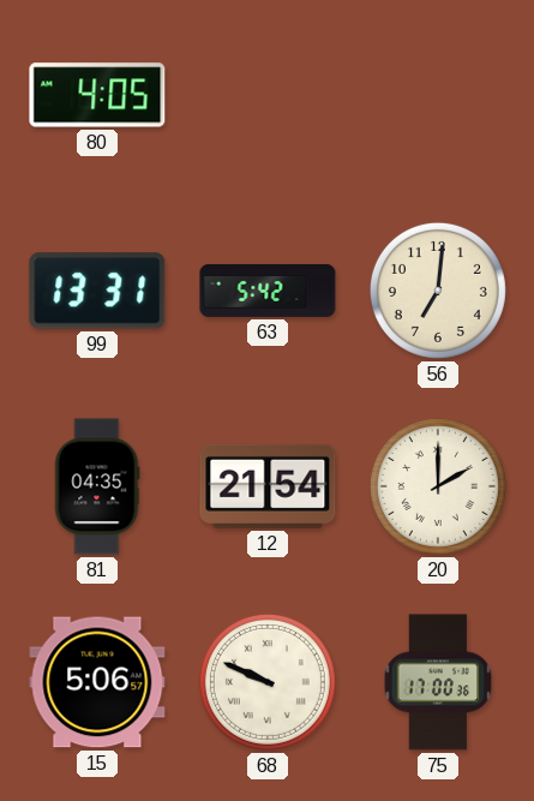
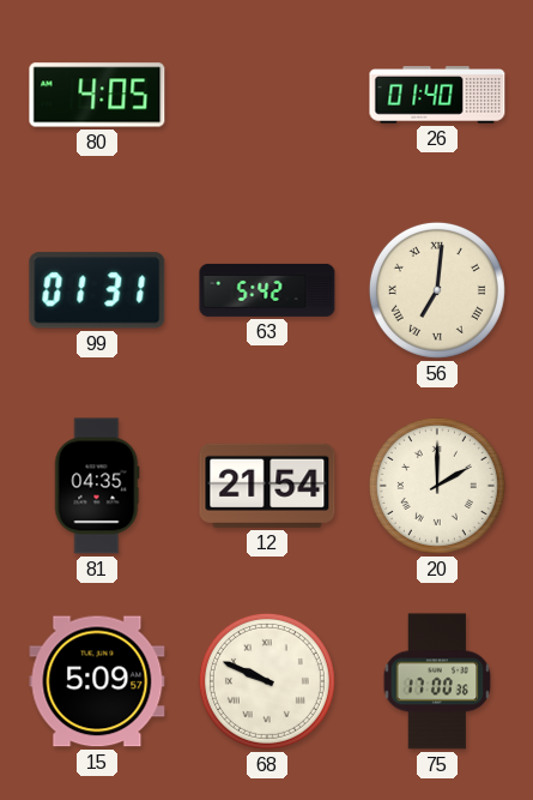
26: none -> 01:40
99: 13:31 -> 01:31
56 numerals: Arabic -> Roman
15: 5:06 -> 5:09
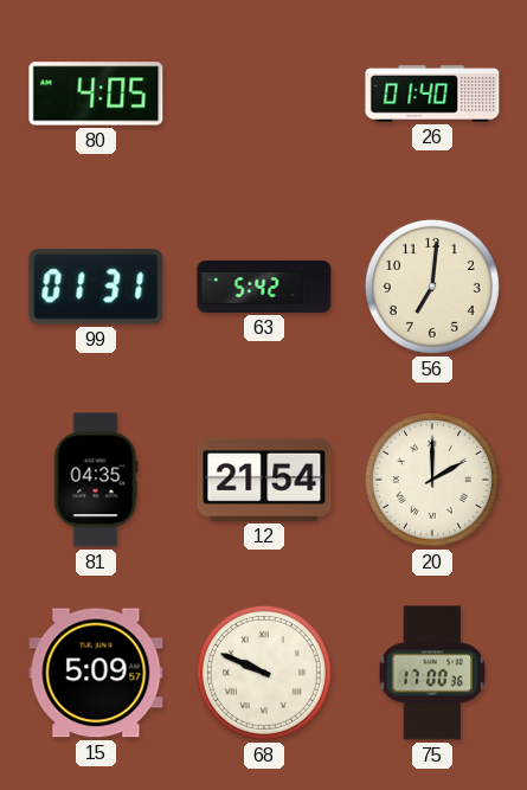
56 numerals: Roman -> Arabic
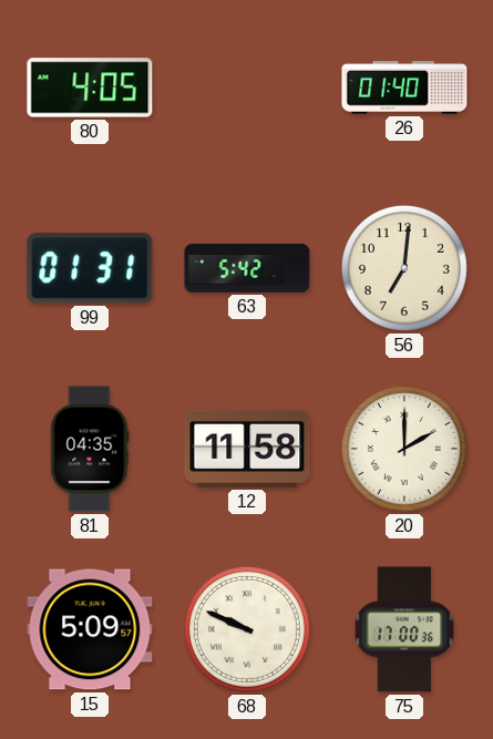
12: 21:54 -> 11:58
